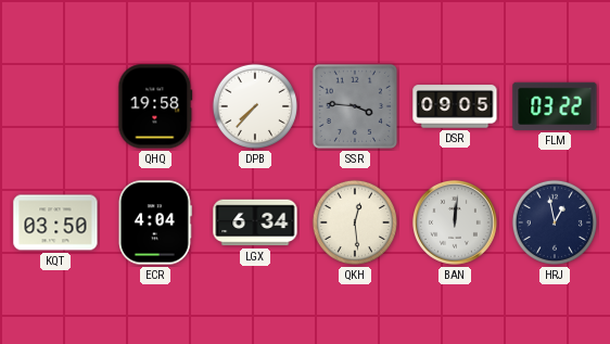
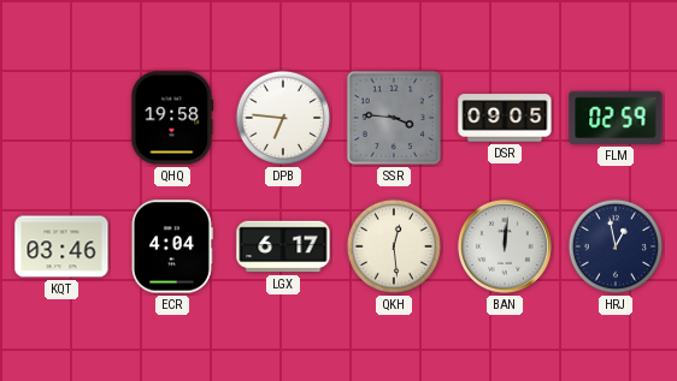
DPB: 7:37 -> 6:46
FLM: 03:22 -> 02:59
KQT: 03:50 -> 03:46
LGX: 6:34 -> 6:17
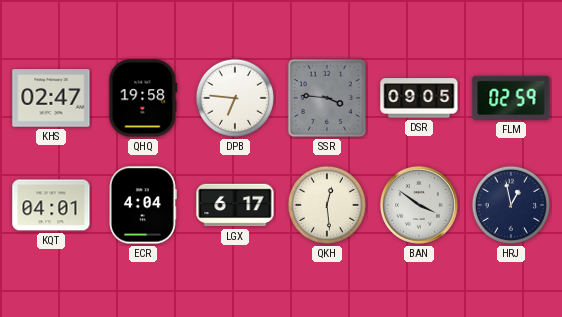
KHS: none -> 02:47
KQT: 03:46 -> 04:01
BAN: 12:01 -> 3:51
